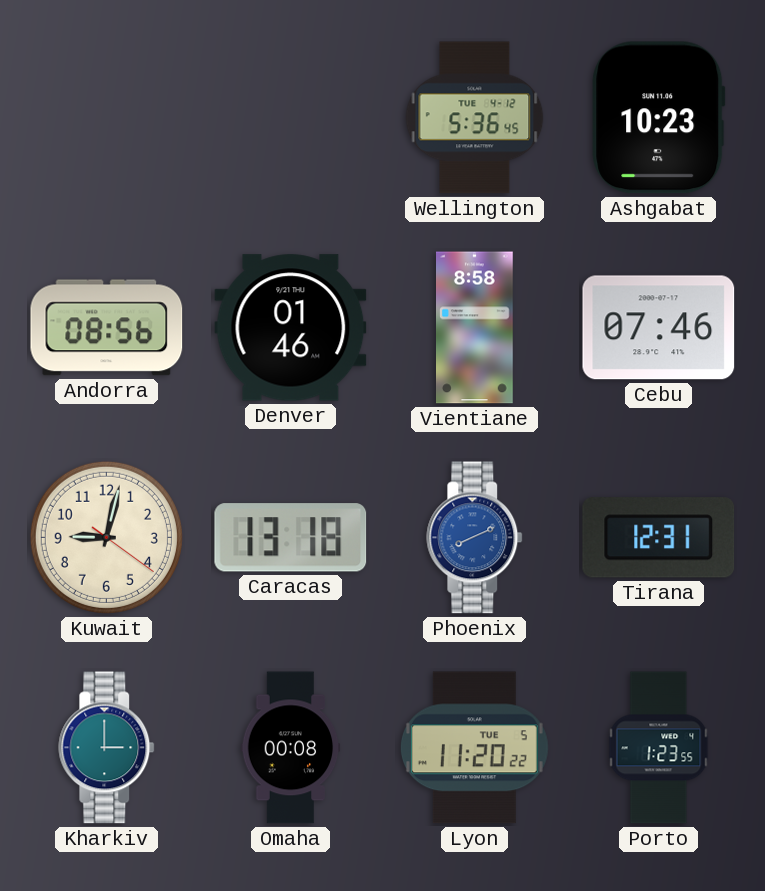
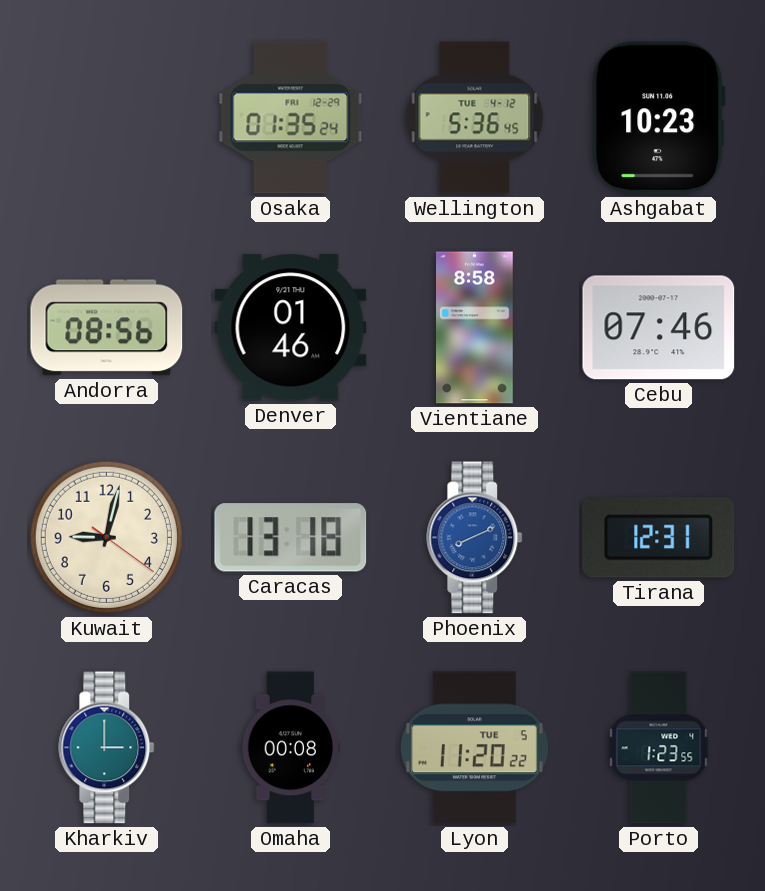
Osaka: none -> 01:35
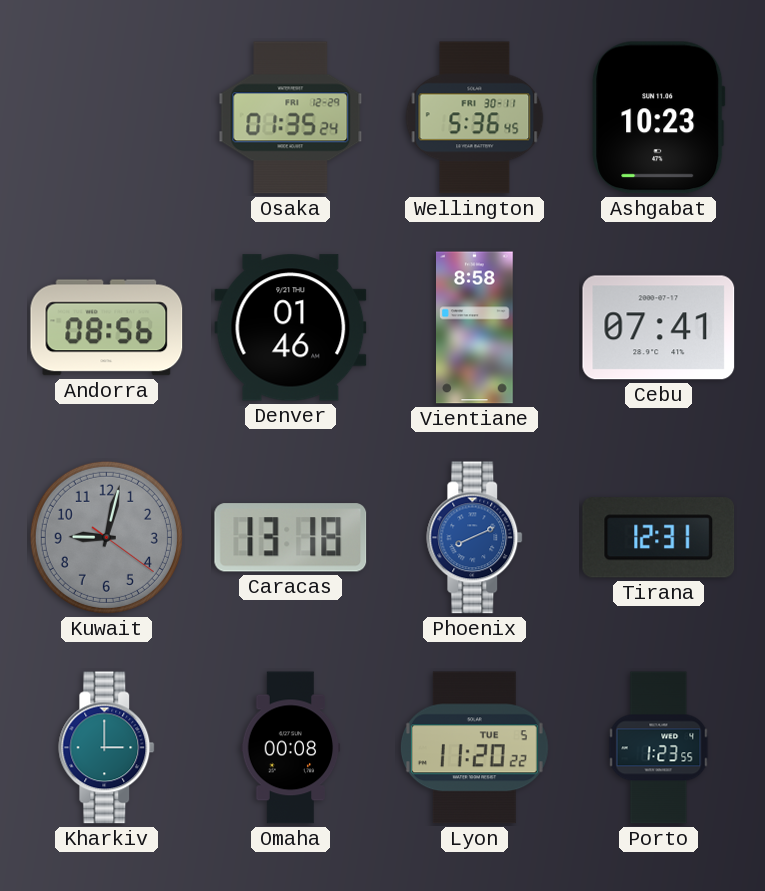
Wellington date: TUE 4-12 -> FRI 30-11
Cebu: 07:46 -> 07:41
Kuwait dial: cream -> grey
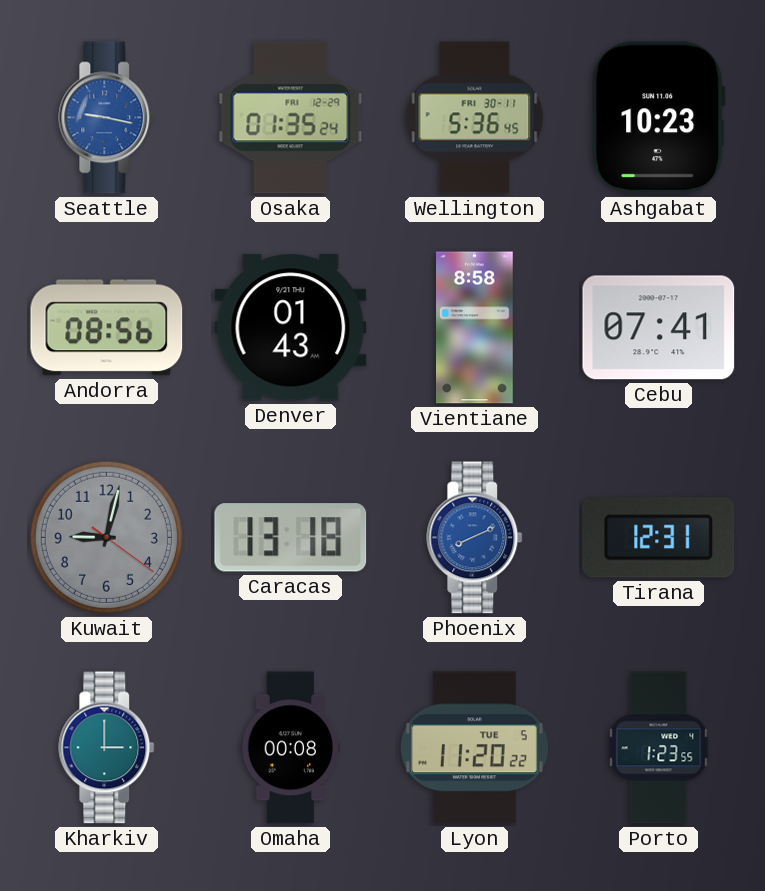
Seattle: none -> 9:17
Denver: 01:46 -> 01:43
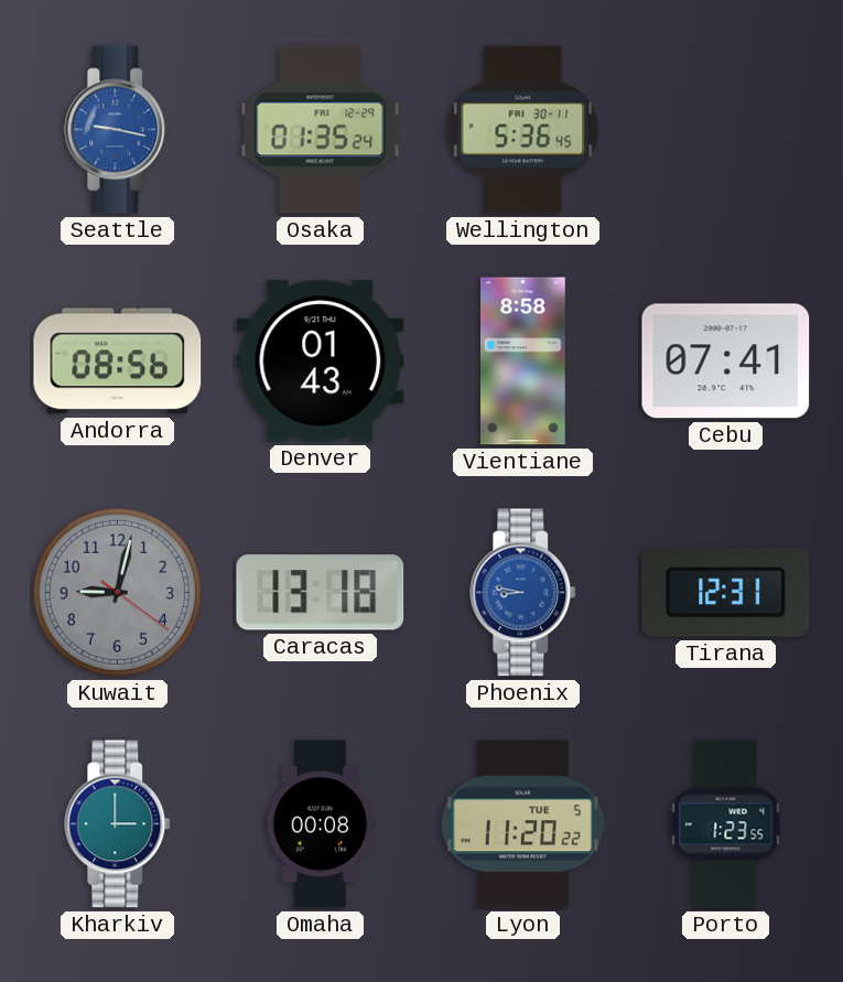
Ashgabat: 10:23 -> none
Phoenix: 8:11 -> 8:47
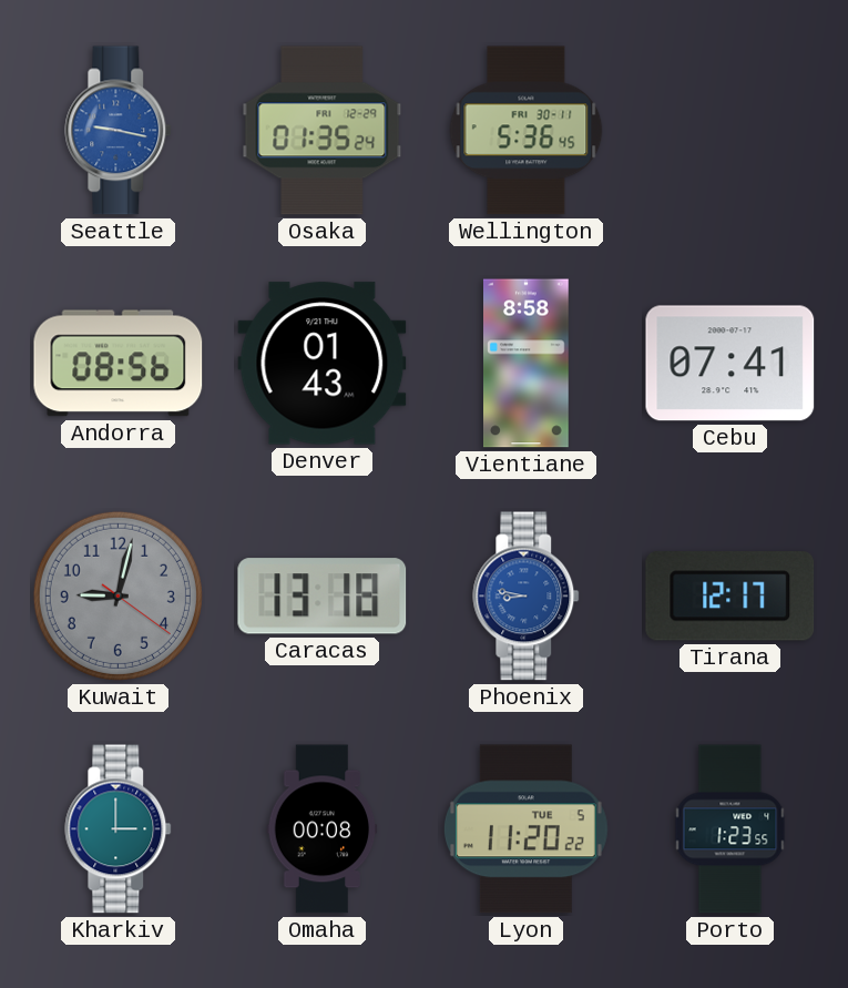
Tirana: 12:31 -> 12:17
